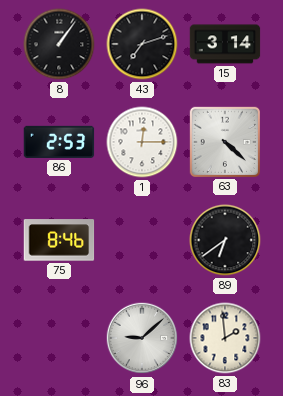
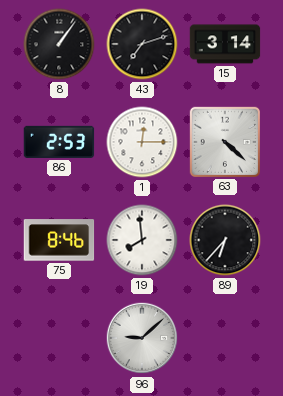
19: none -> 7:59
89: 6:39 -> 6:37
83: 1:59 -> none
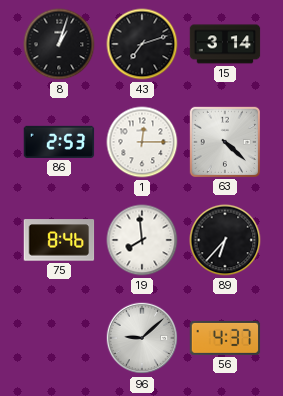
8: 1:06 -> 1:03
56: none -> 4:37
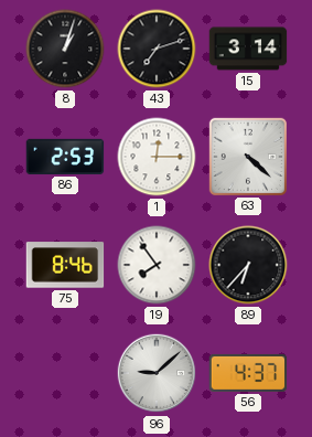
19: 7:59 -> 7:54
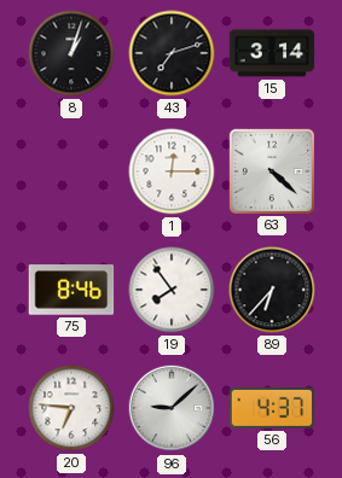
86: 2:53 -> none
20: none -> 6:46
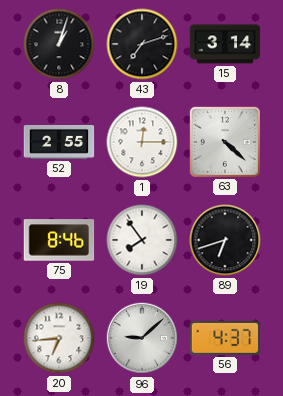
52: none -> 2:55
89: 6:37 -> 6:42
20: 6:46 -> 6:44
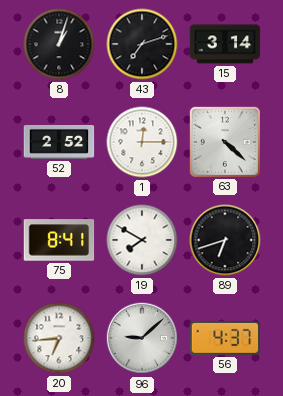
52: 2:55 -> 2:52
75: 8:46 -> 8:41
19: 7:54 -> 7:50
